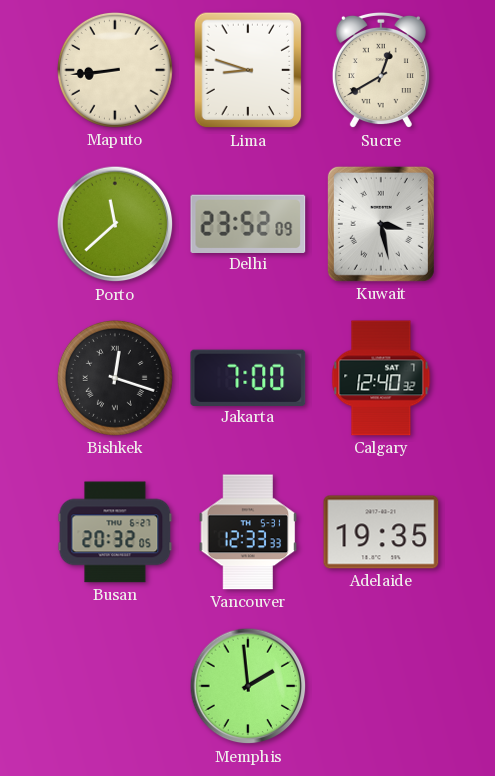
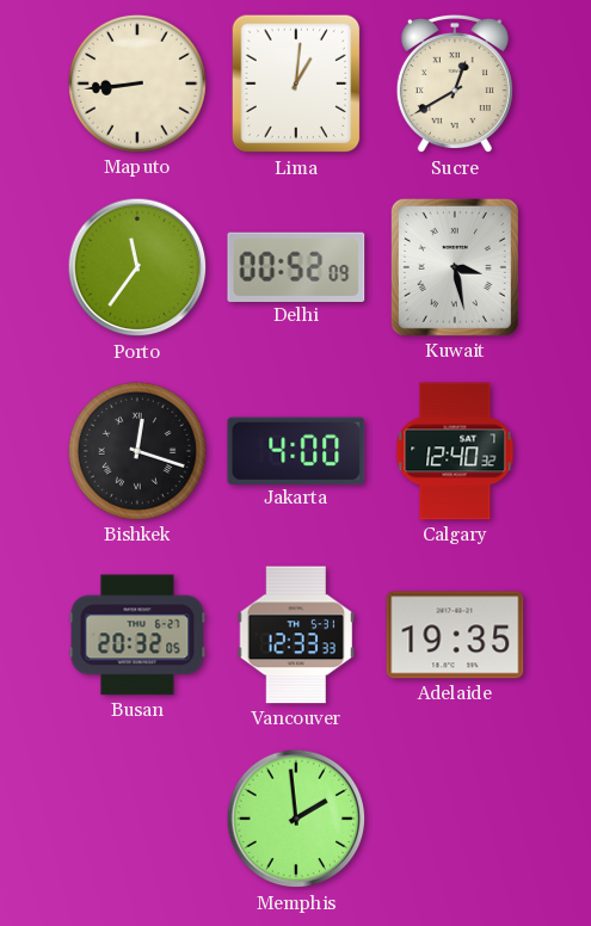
Lima: 8:48 -> 1:01
Porto: 11:38 -> 11:36
Delhi: 23:52 -> 00:52
Jakarta: 7:00 -> 4:00
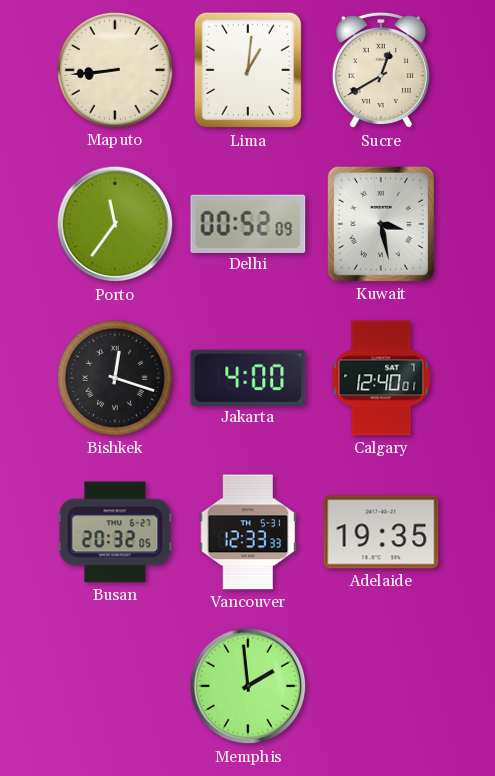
Calgary: 12:40:32 -> 12:40:01
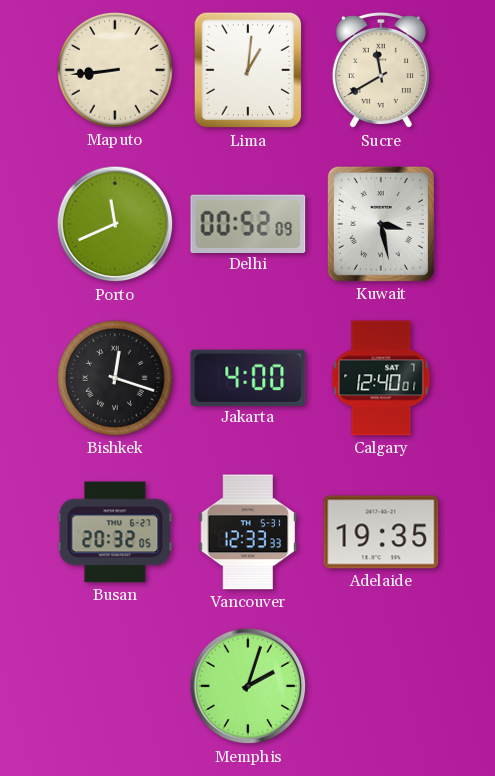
Sucre: 12:40 -> 11:40
Porto: 11:36 -> 11:41
Memphis: 1:59 -> 2:03
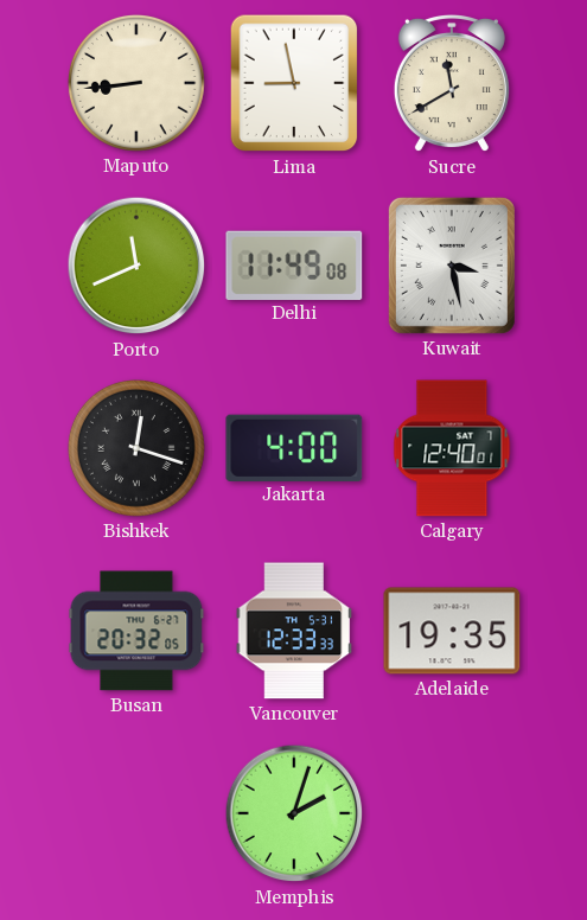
Lima: 1:01 -> 8:58
Delhi: 00:52 -> 11:49
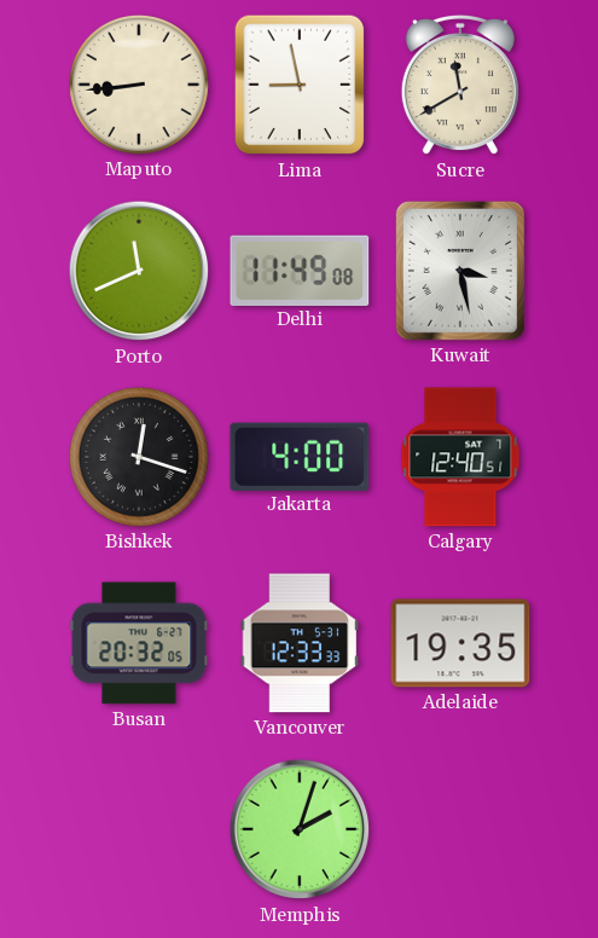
Calgary: 12:40:01 -> 12:40:51
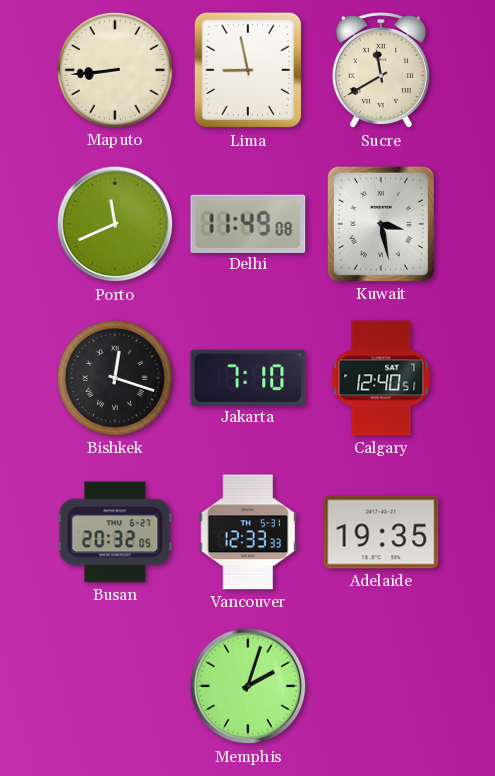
Jakarta: 4:00 -> 7:10
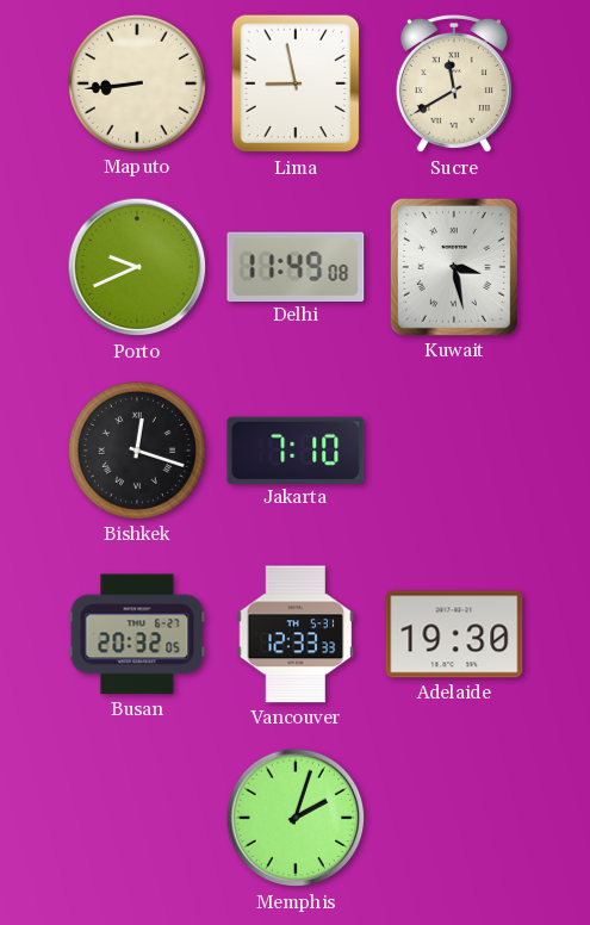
Porto: 11:41 -> 9:41
Calgary: 12:40 -> none
Adelaide: 19:35 -> 19:30
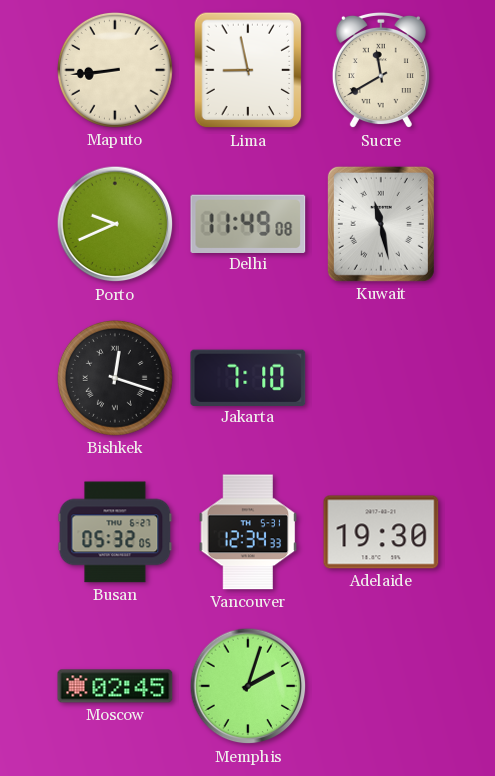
Kuwait: 3:28 -> 11:28
Busan: 20:32 -> 05:32
Vancouver: 12:33 -> 12:34
Moscow: none -> 02:45
